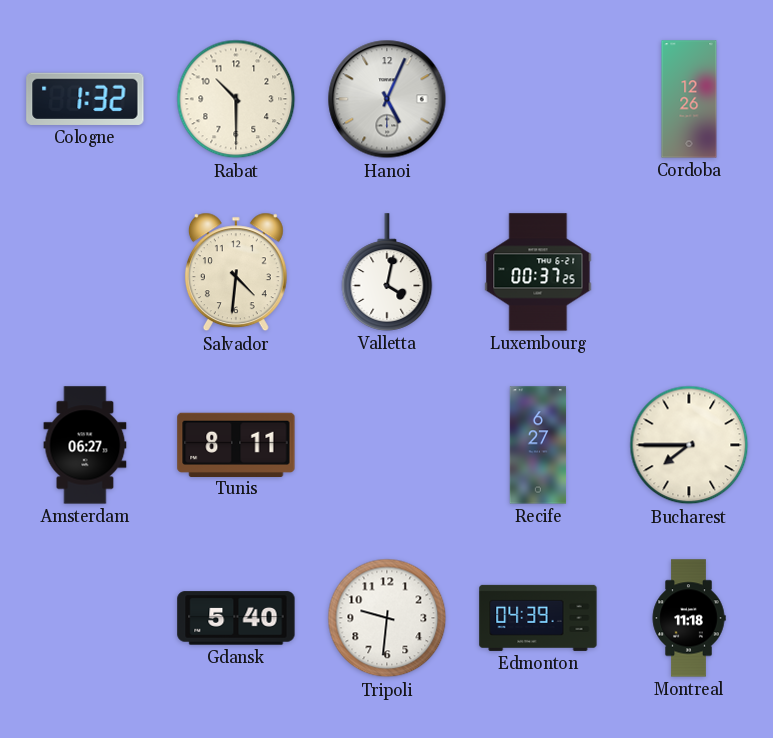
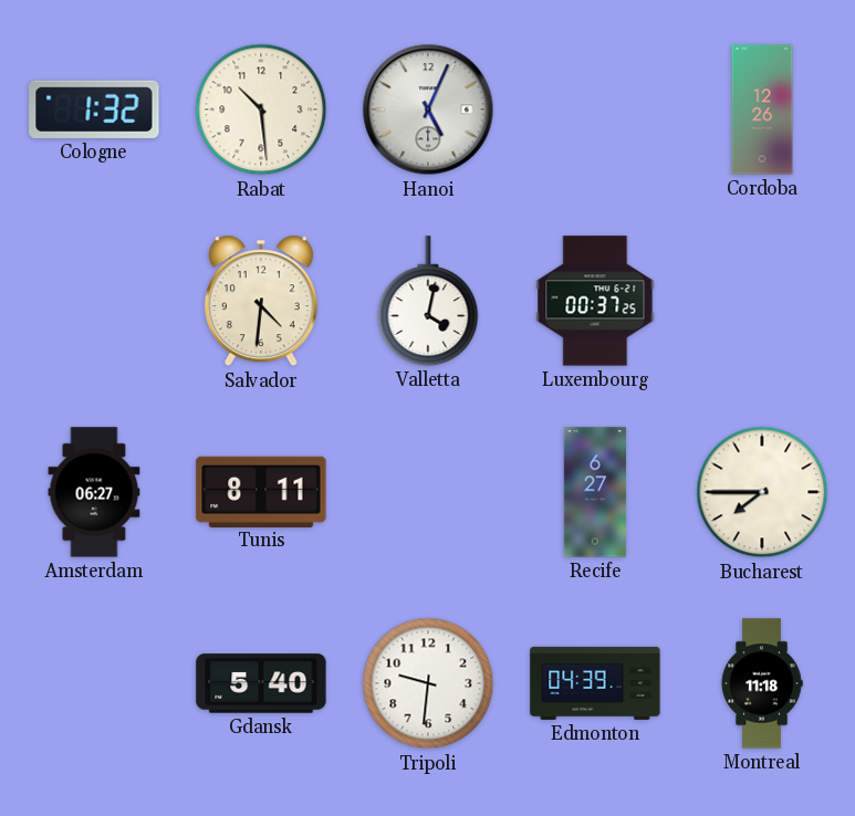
Rabat: 10:30 -> 10:29
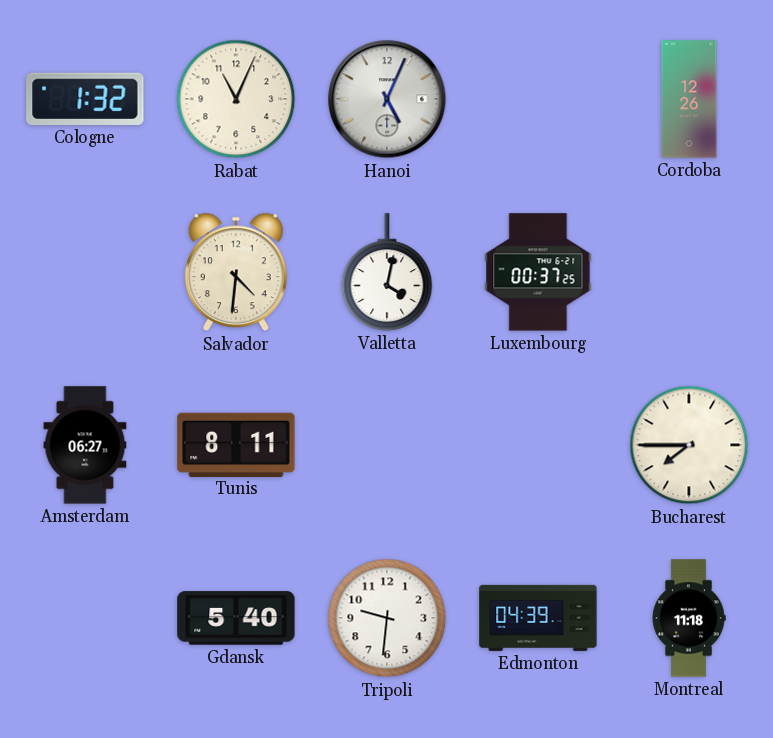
Rabat: 10:29 -> 11:04
Recife: 6:27 -> none
